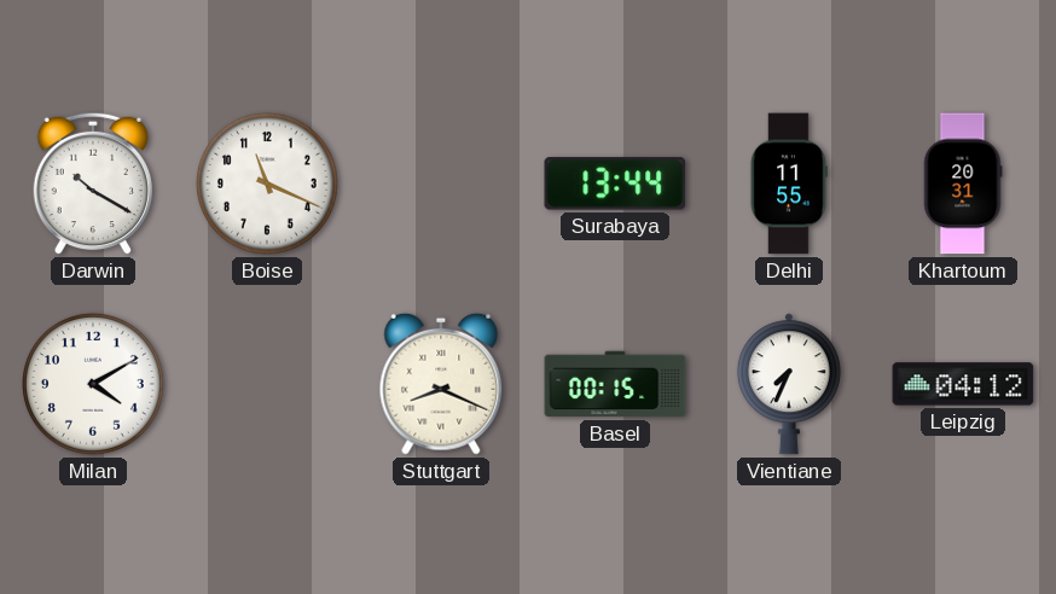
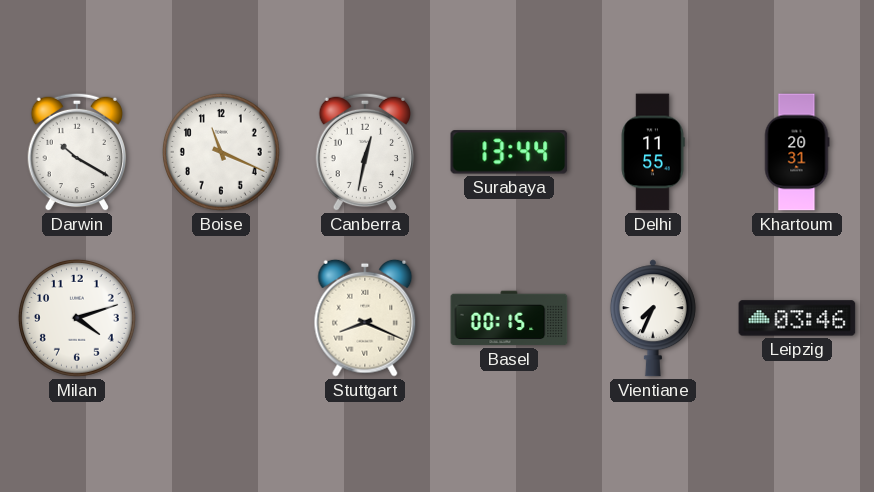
Canberra: none -> 12:32
Milan: 4:10 -> 4:12
Leipzig: 04:12 -> 03:46
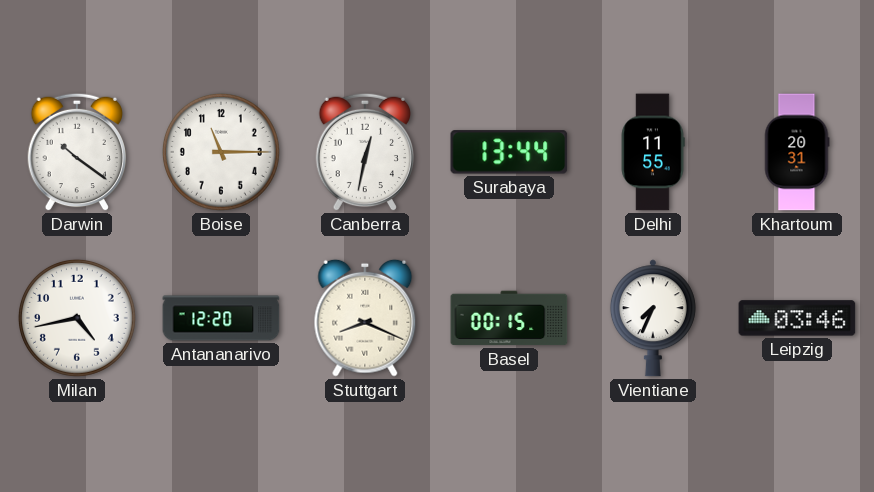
Darwin: 10:20 -> 10:21
Boise: 11:19 -> 11:15
Milan: 4:12 -> 4:43
Antananarivo: none -> 12:20
